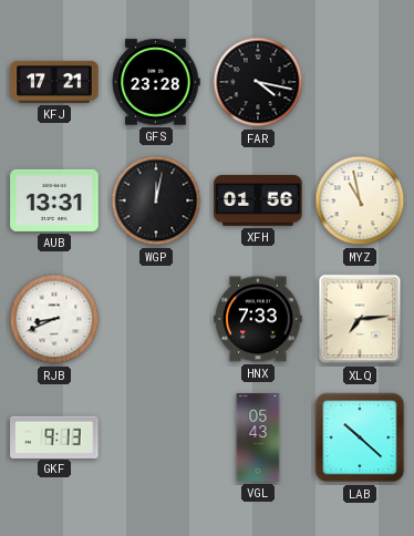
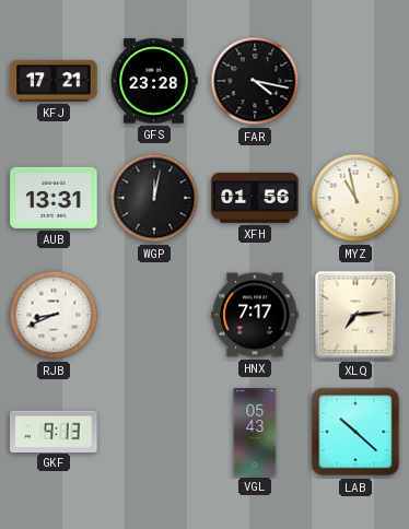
HNX: 7:33 -> 7:17
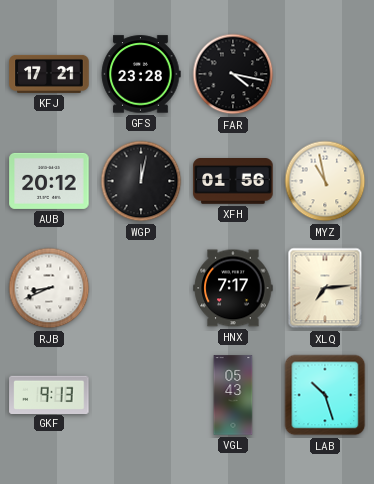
AUB: 13:31 -> 20:12
LAB: 10:22 -> 10:27
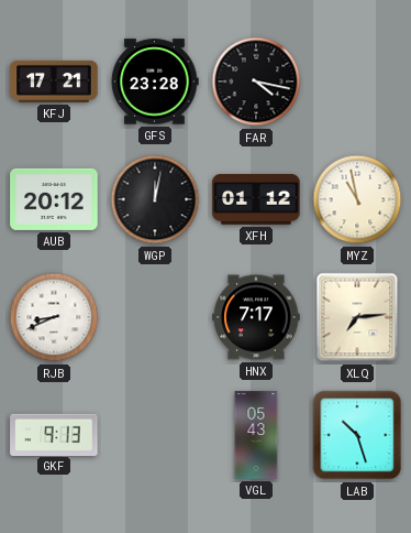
XFH: 01:56 -> 01:12
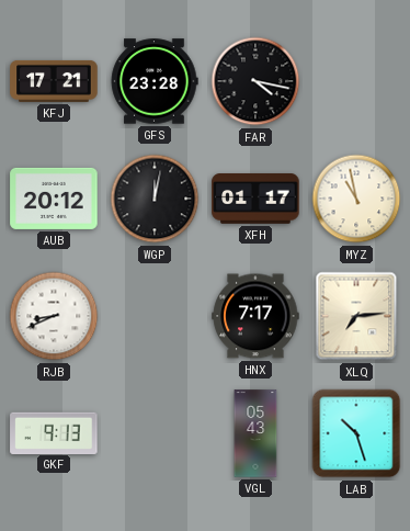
XFH: 01:12 -> 01:17
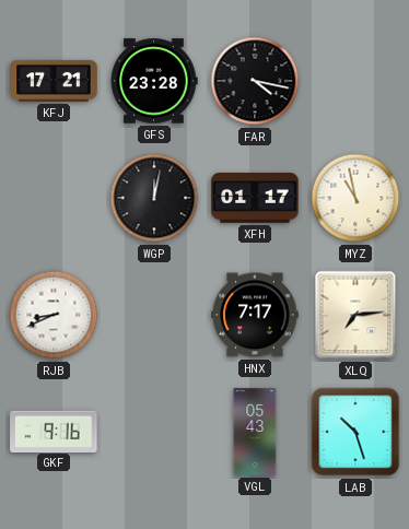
AUB: 20:12 -> none
GKF: 9:13 -> 9:16
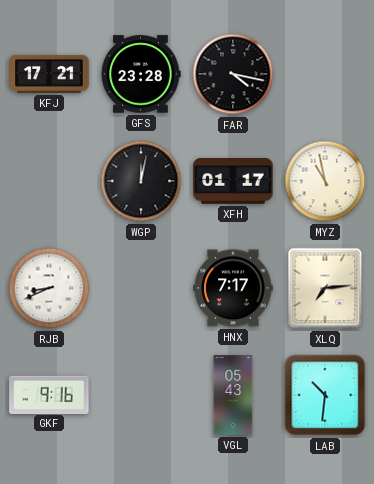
LAB: 10:27 -> 10:31
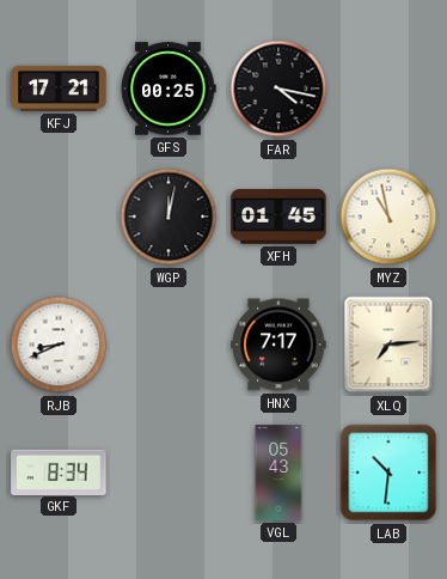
GFS: 23:28 -> 00:25
XFH: 01:17 -> 01:45
GKF: 9:16 -> 8:34
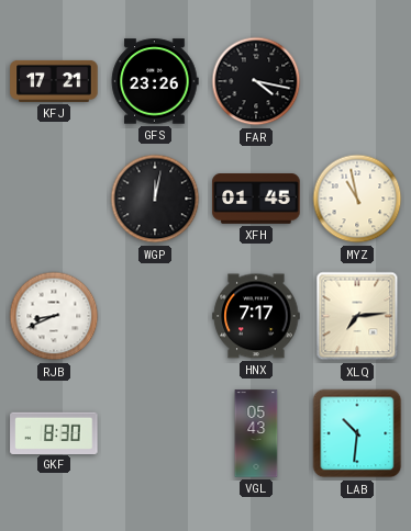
GFS: 00:25 -> 23:26
GKF: 8:34 -> 8:30
